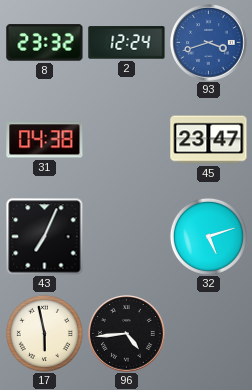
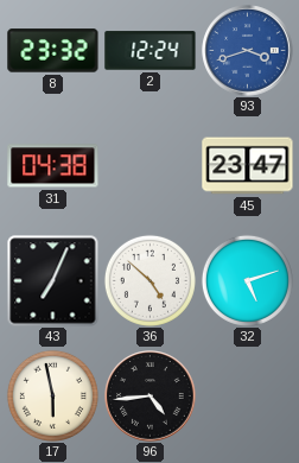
36: none -> 4:52
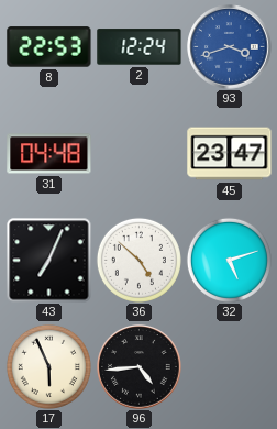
8: 23:32 -> 22:53
31: 04:38 -> 04:48
17: 5:58 -> 5:56
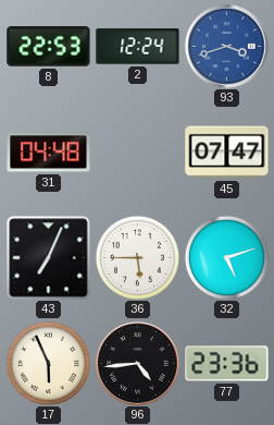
45: 23:47 -> 07:47
36: 4:52 -> 5:45
77: none -> 23:36
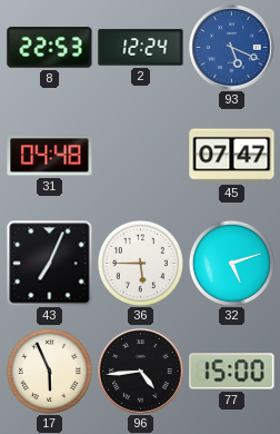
93: 3:42 -> 5:19
77: 23:36 -> 15:00
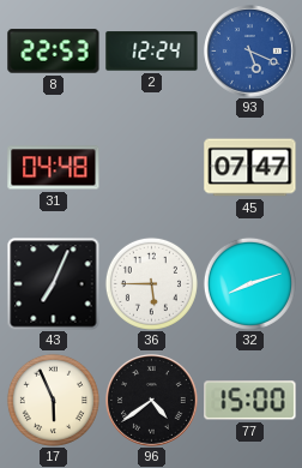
32: 5:12 -> 8:12
96: 4:44 -> 4:39
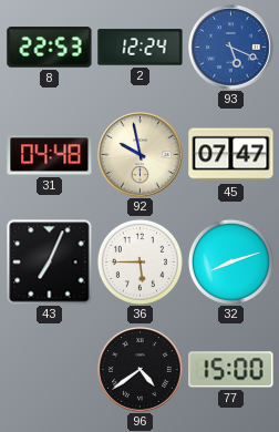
92: none -> 9:58
17: 5:56 -> none
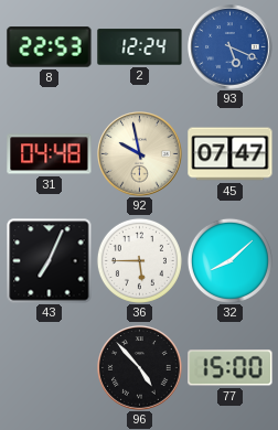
32: 8:12 -> 8:08
96: 4:39 -> 4:53
